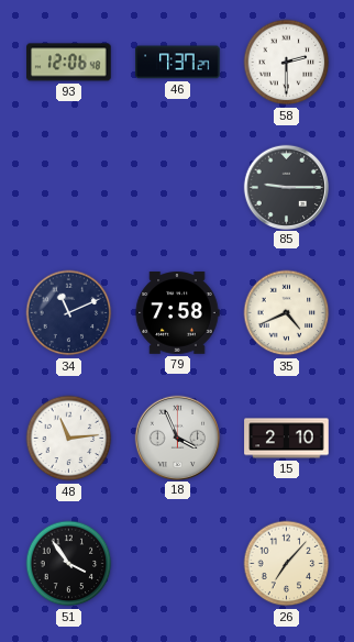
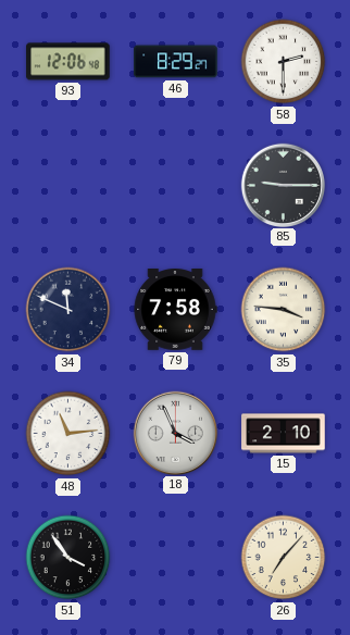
46: 7:37 -> 8:29
34: 11:11 -> 11:49
35: 4:41 -> 3:46
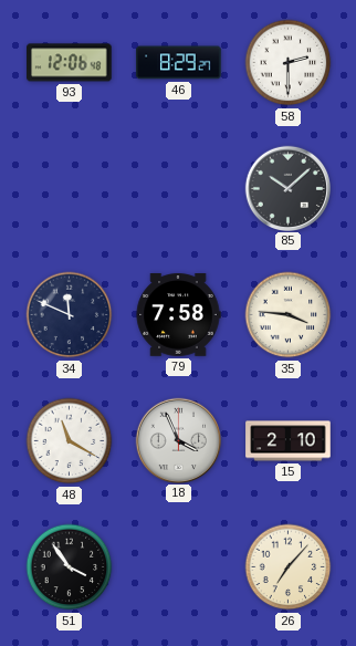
85: 9:15 -> 10:08
48: 11:14 -> 11:20
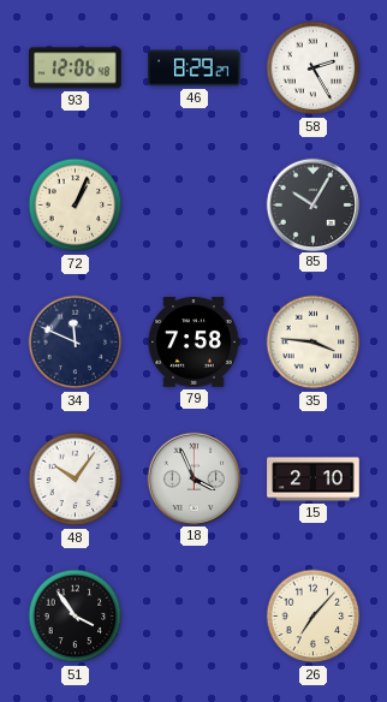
58: 2:30 -> 2:25
72: none -> 1:04
85: 10:08 -> 10:05
48: 11:20 -> 10:06
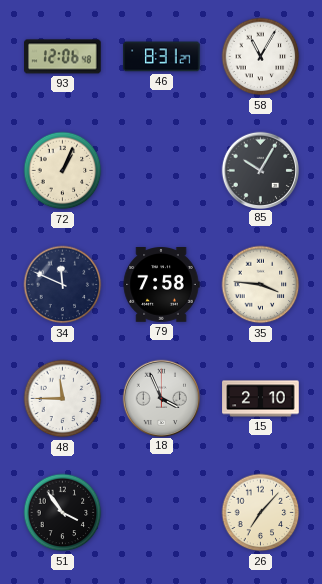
46: 8:29 -> 8:31
58: 2:25 -> 11:05
48: 10:06 -> 11:45
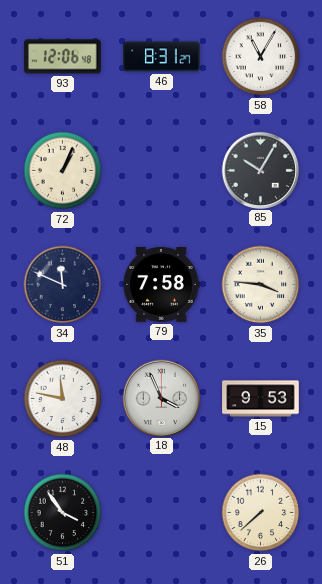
48: 11:45 -> 11:47
15: 2:10 -> 9:53
26: 7:07 -> 7:38
